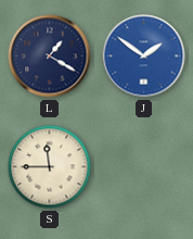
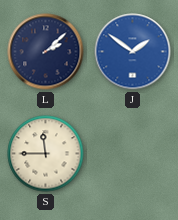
L: 1:20 -> 2:08
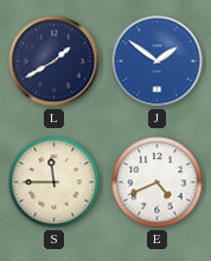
L: 2:08 -> 1:40
E: none -> 4:41
